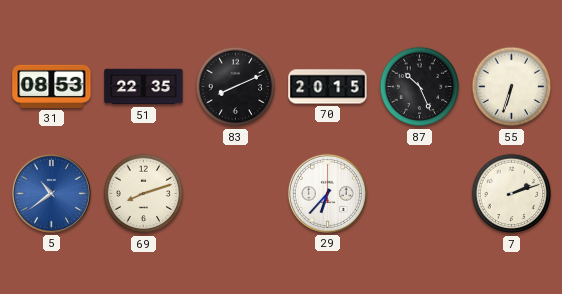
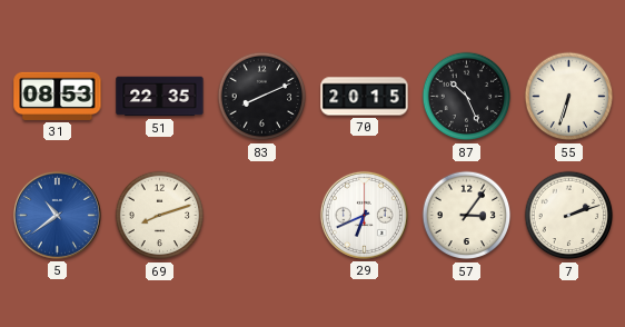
29: 6:37 -> 6:41
57: none -> 3:06
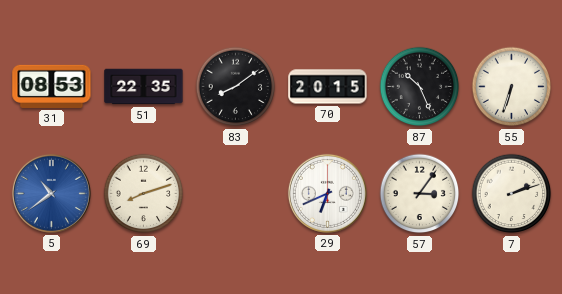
83: 8:11 -> 8:09
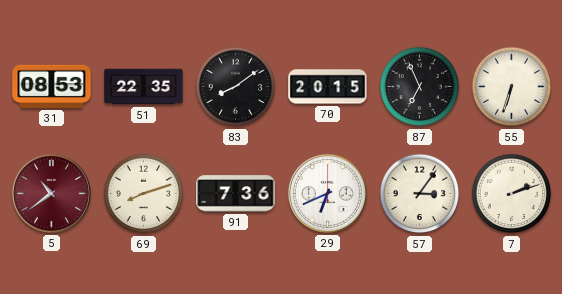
87: 10:26 -> 6:56
5 dial: blue -> burgundy
91: none -> 7:36
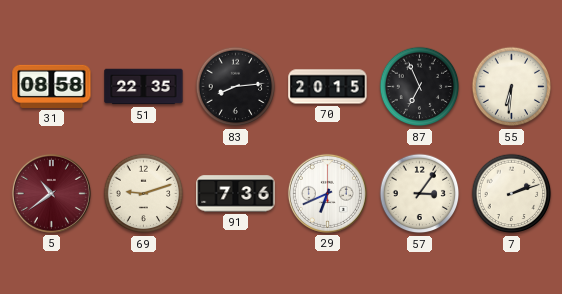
31: 08:53 -> 08:58
83: 8:09 -> 8:14
55: 6:33 -> 6:31
69: 8:12 -> 9:12
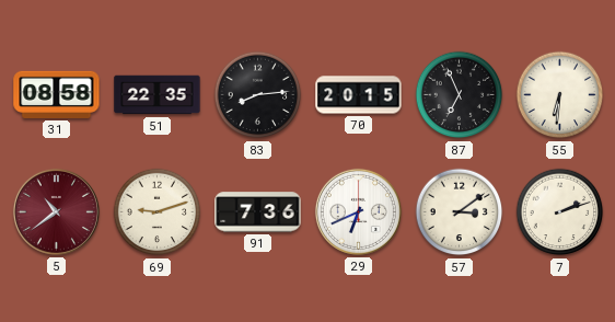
57: 3:06 -> 3:09
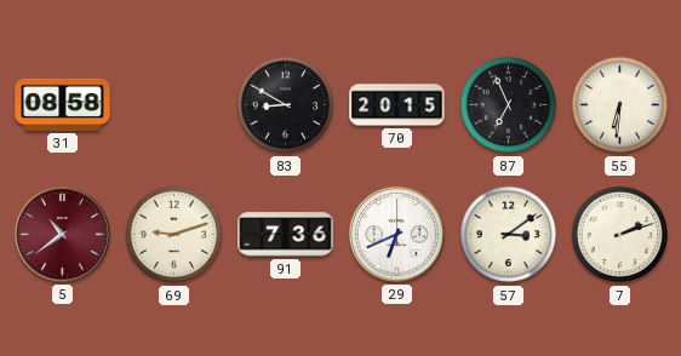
51: 22:35 -> none
83: 8:14 -> 8:50
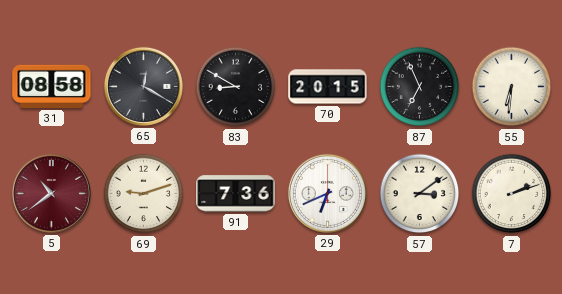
65: none -> 12:20
